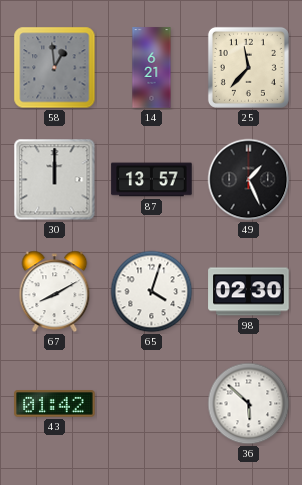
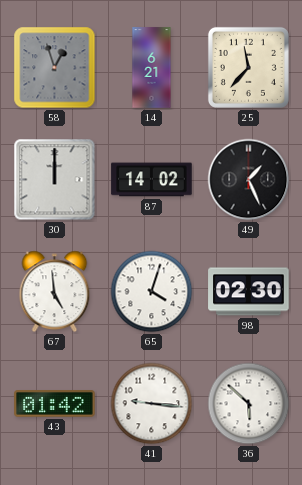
58: 12:59 -> 12:57
87: 13:57 -> 14:02
67: 8:10 -> 4:59
41: none -> 9:16
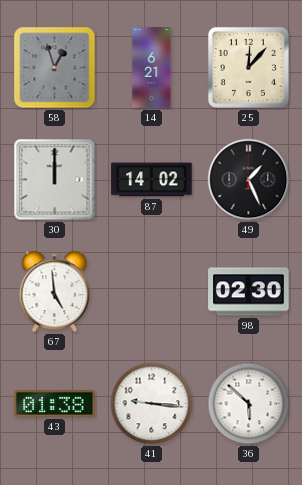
25: 11:37 -> 12:07
65: 4:03 -> none
43: 01:42 -> 01:38
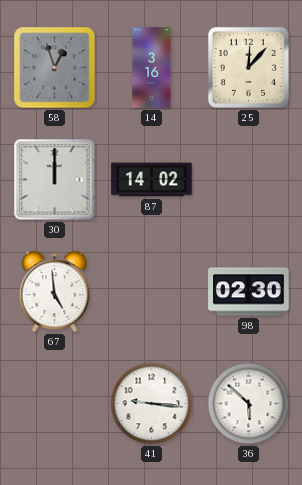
14: 6:21 -> 3:16
49: 1:26 -> none
43: 01:38 -> none
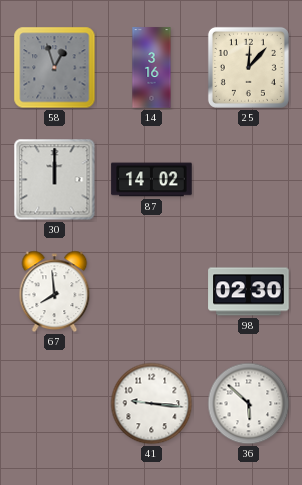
67: 4:59 -> 7:59
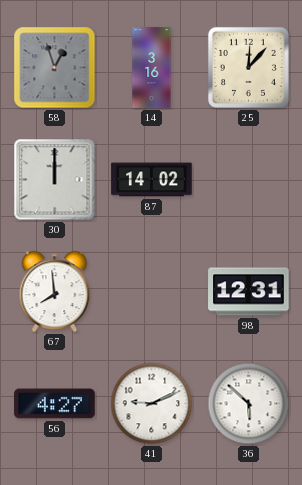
98: 02:30 -> 12:31
56: none -> 4:27
41: 9:16 -> 9:11
